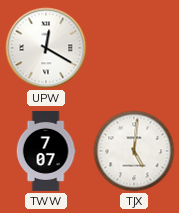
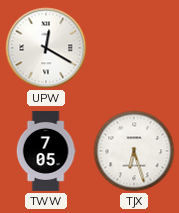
TWW: 7:07 -> 7:05
TJX: 5:01 -> 6:27
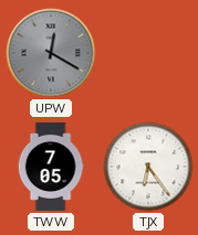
UPW dial: white -> grey
TJX: 6:27 -> 6:24
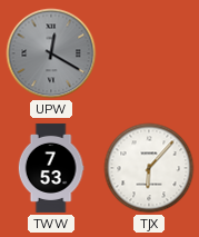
TWW: 7:05 -> 7:53
TJX: 6:24 -> 6:07
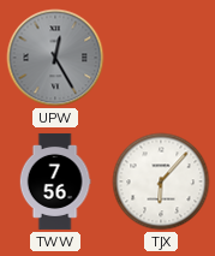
UPW: 12:20 -> 12:25
TWW: 7:53 -> 7:56
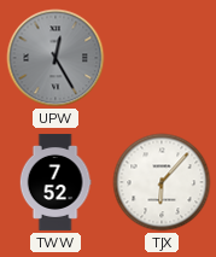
TWW: 7:56 -> 7:52
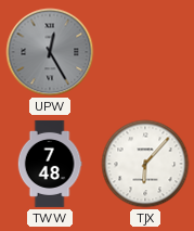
TWW: 7:52 -> 7:48
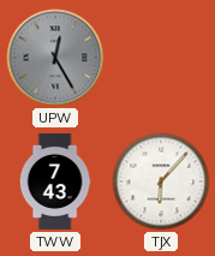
TWW: 7:48 -> 7:43
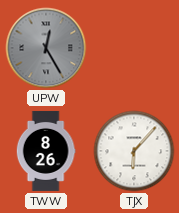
TWW: 7:43 -> 8:26
